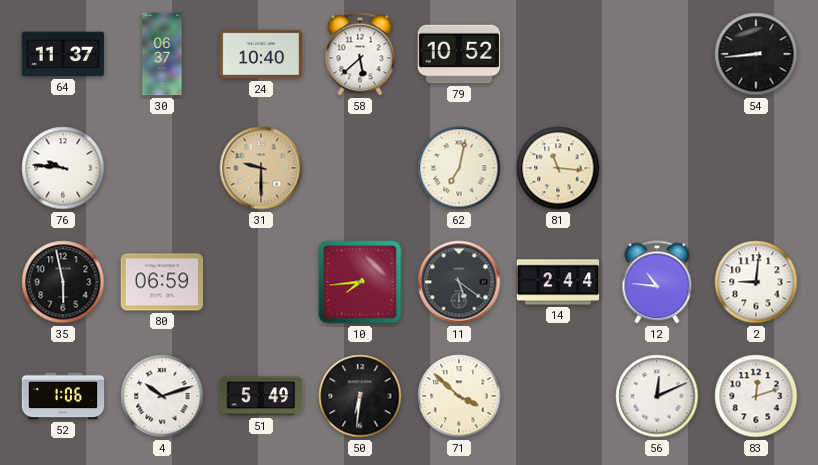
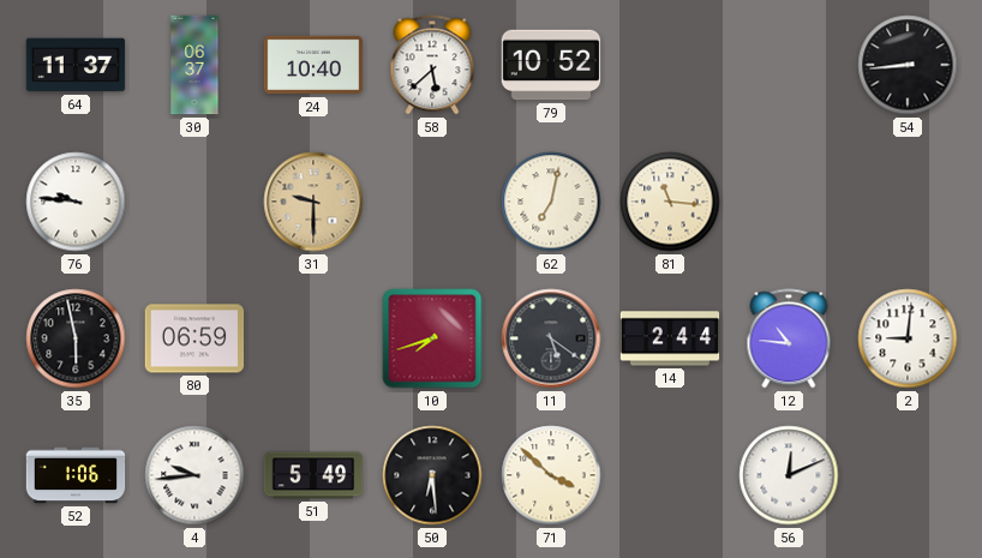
10: 7:44 -> 7:42
4: 10:12 -> 9:44
50: 6:31 -> 6:29
83: 12:12 -> none
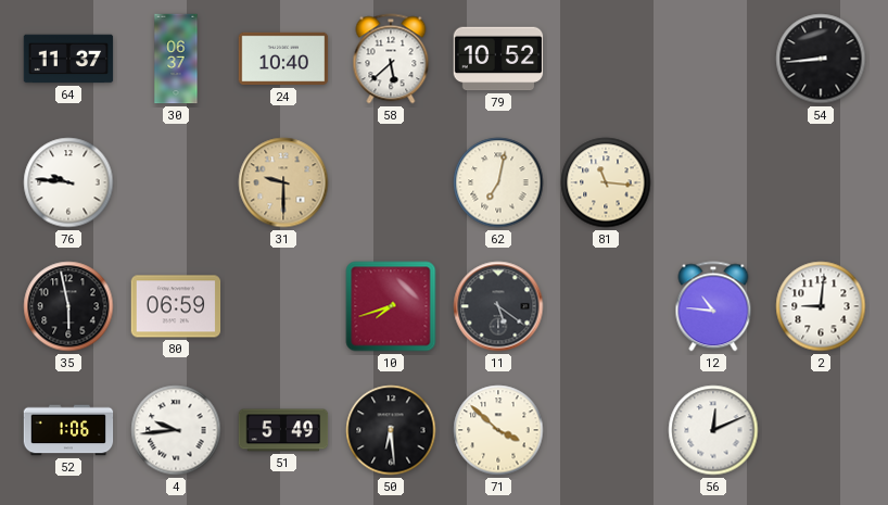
14: 2:44 -> none
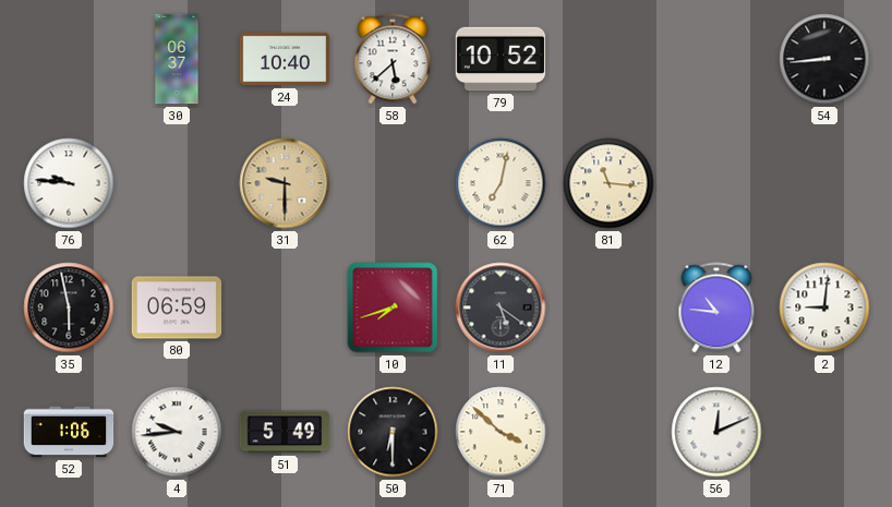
64: 11:37 -> none
50: 6:29 -> 6:30
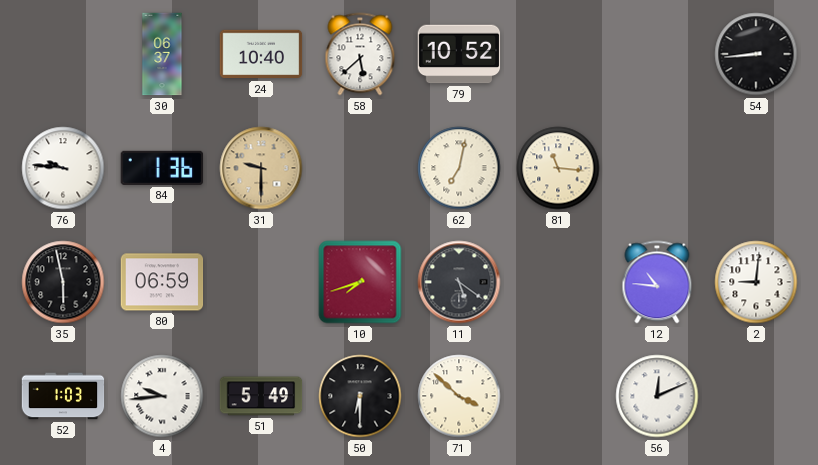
84: none -> 1:36
52: 1:06 -> 1:03
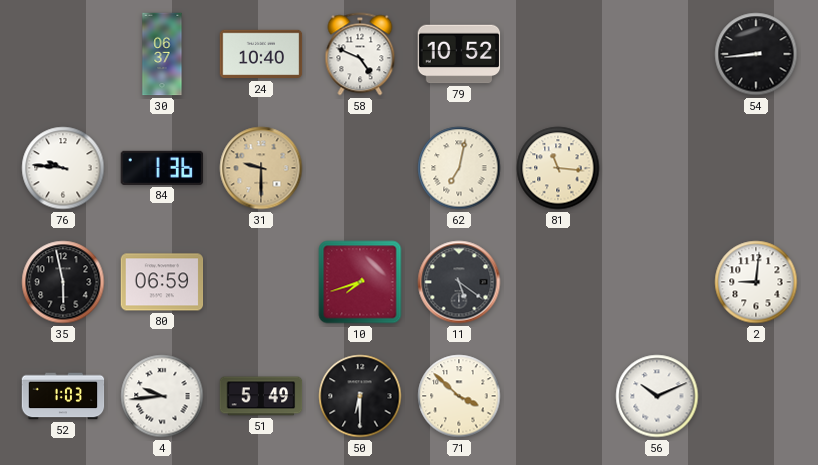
58: 5:38 -> 4:49
12: 10:46 -> none
56: 12:11 -> 10:11
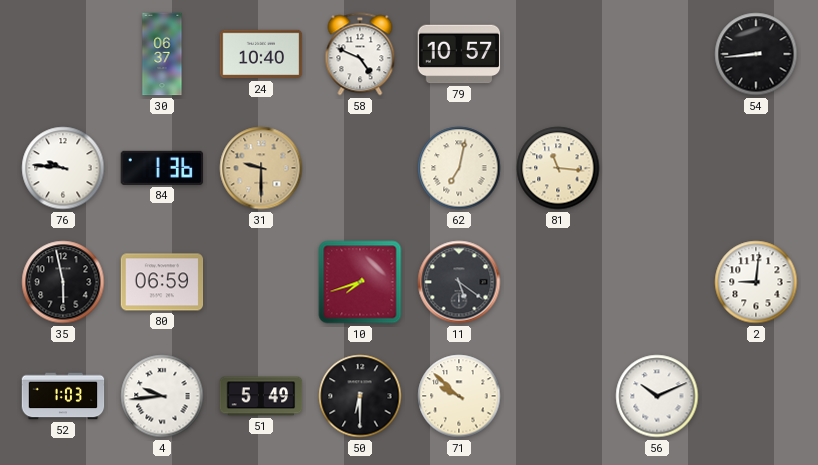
79: 10:52 -> 10:57
71: 3:52 -> 9:52
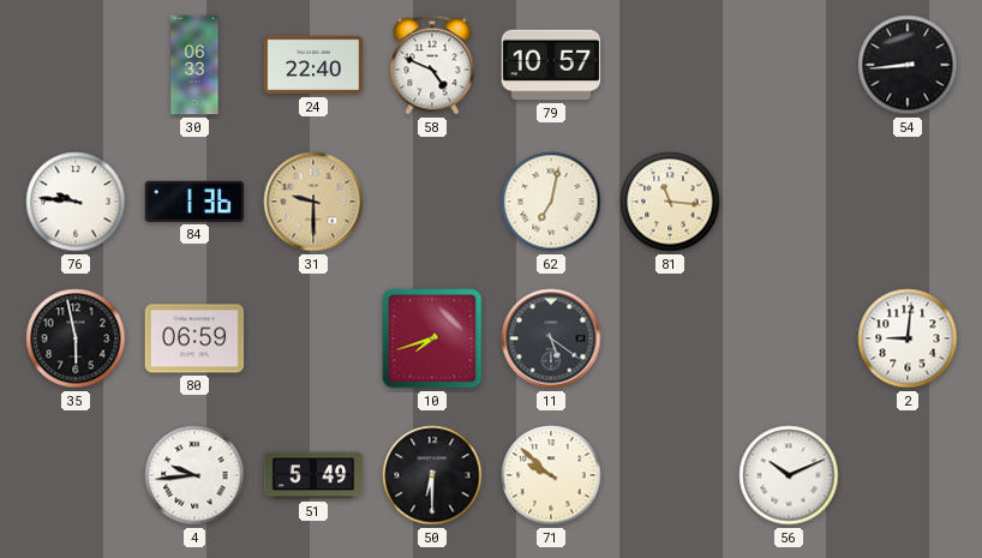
30: 06:37 -> 06:33
24: 10:40 -> 22:40
52: 1:03 -> none
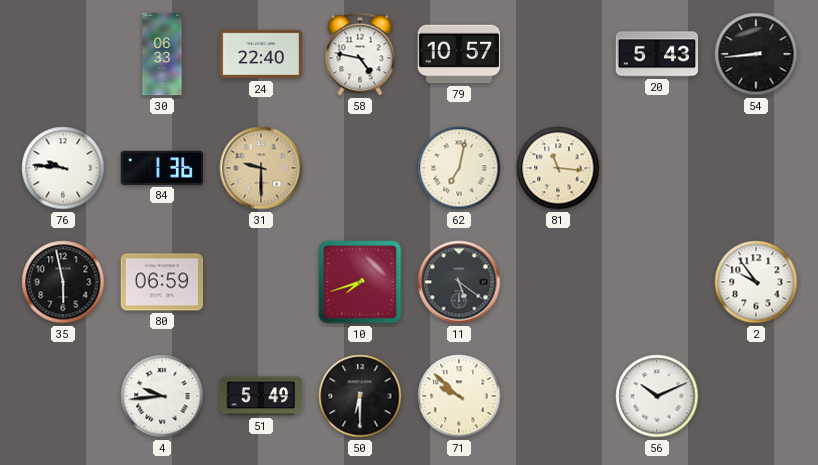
58: 4:49 -> 4:47
20: none -> 5:43
2: 9:01 -> 9:54
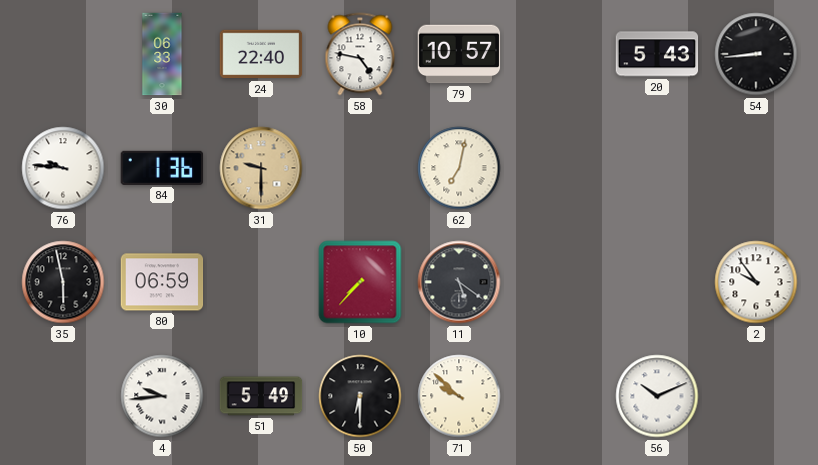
81: 11:16 -> none
10: 7:42 -> 7:37
